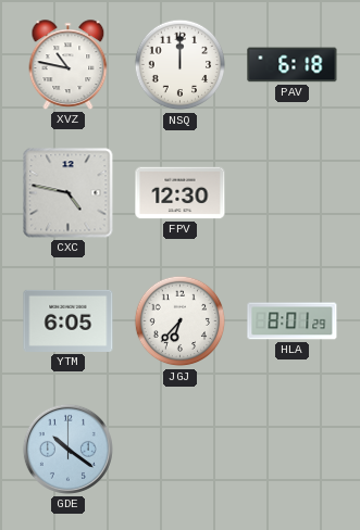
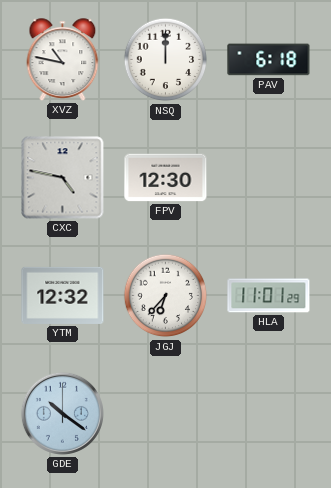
YTM: 6:05 -> 12:32
HLA: 8:01 -> 11:01
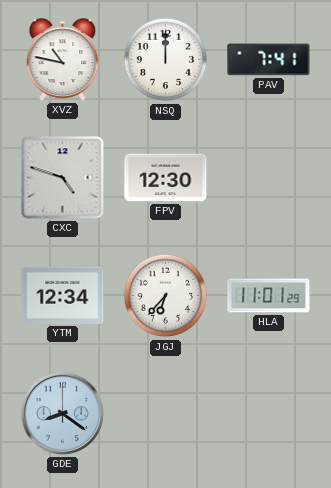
PAV: 6:18 -> 7:41
CXC: 4:47 -> 4:48
YTM: 12:32 -> 12:34
GDE: 10:21 -> 8:21
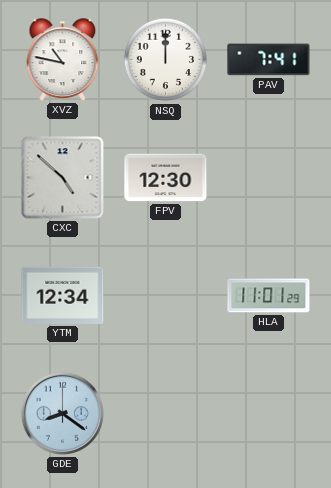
CXC: 4:48 -> 4:52
JGJ: 6:37 -> none
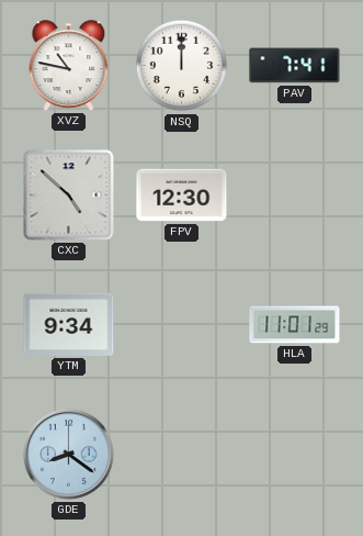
YTM: 12:34 -> 9:34
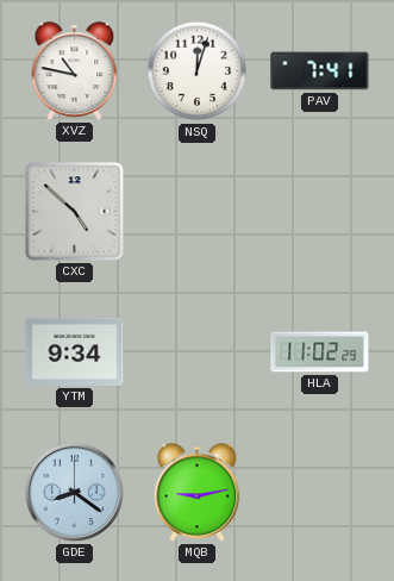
NSQ: 12:00 -> 12:03
FPV: 12:30 -> none
HLA: 11:01 -> 11:02
MQB: none -> 9:13
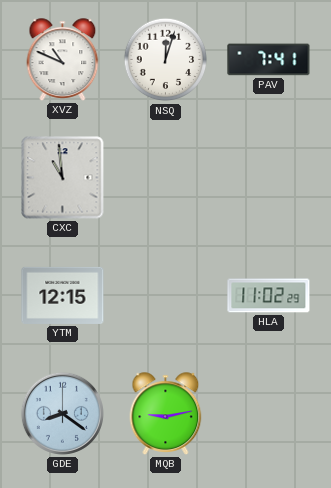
XVZ: 10:47 -> 10:49
CXC: 4:52 -> 10:59
YTM: 9:34 -> 12:15
